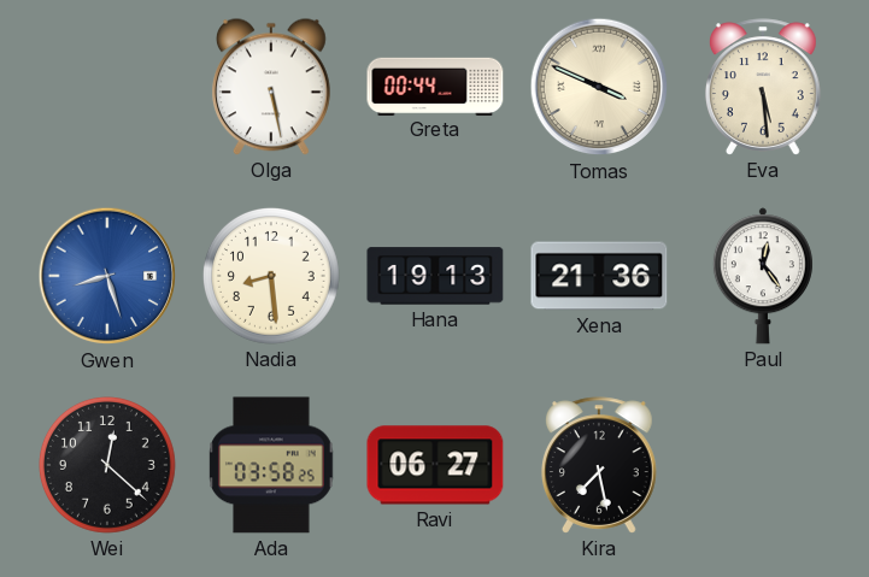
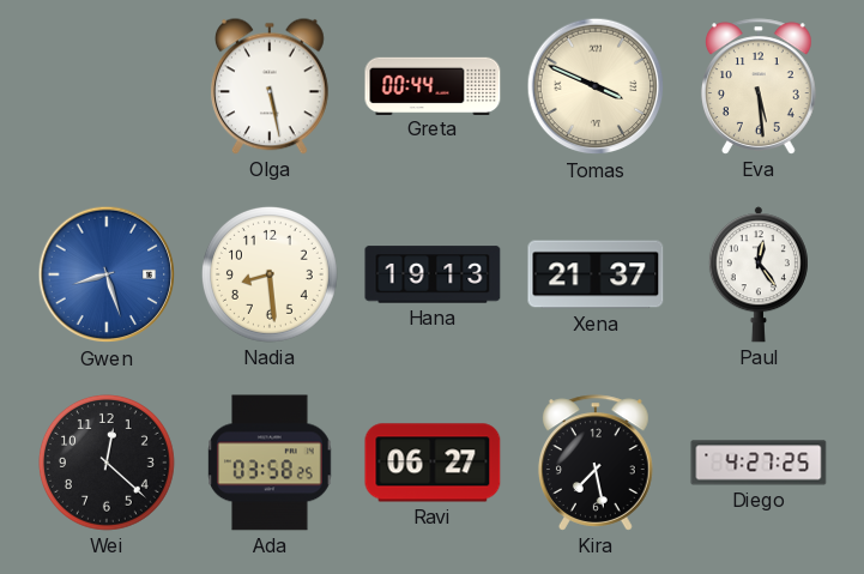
Xena: 21:36 -> 21:37
Diego: none -> 4:27
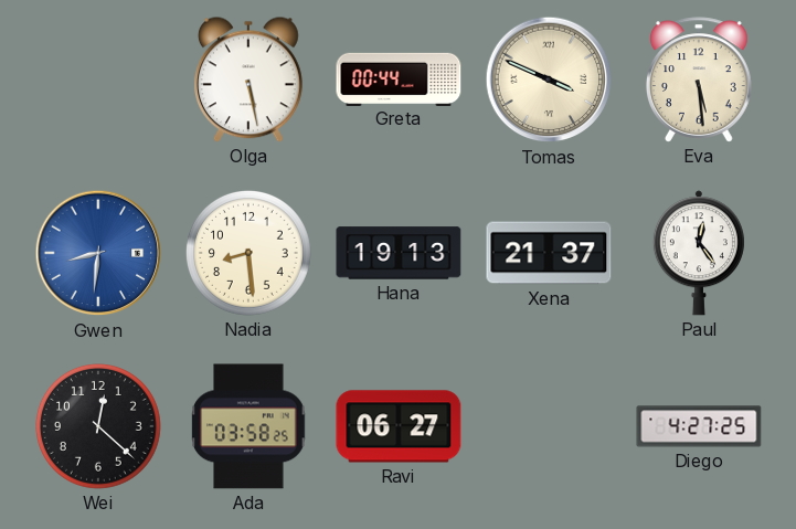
Gwen: 8:27 -> 8:31
Kira: 7:28 -> none
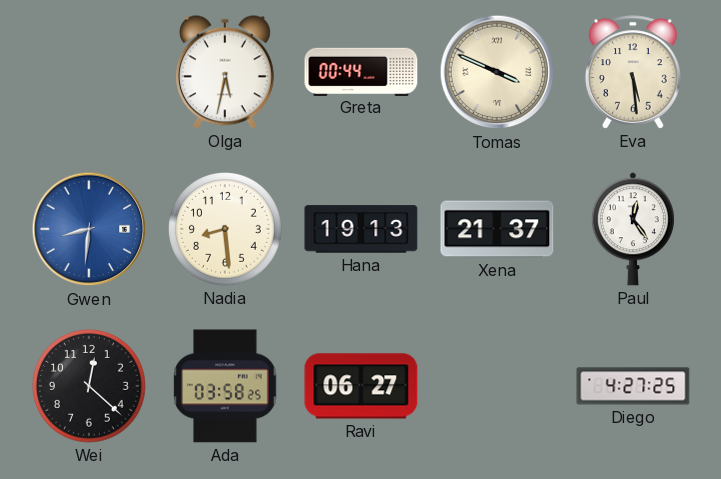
Olga: 5:28 -> 5:32
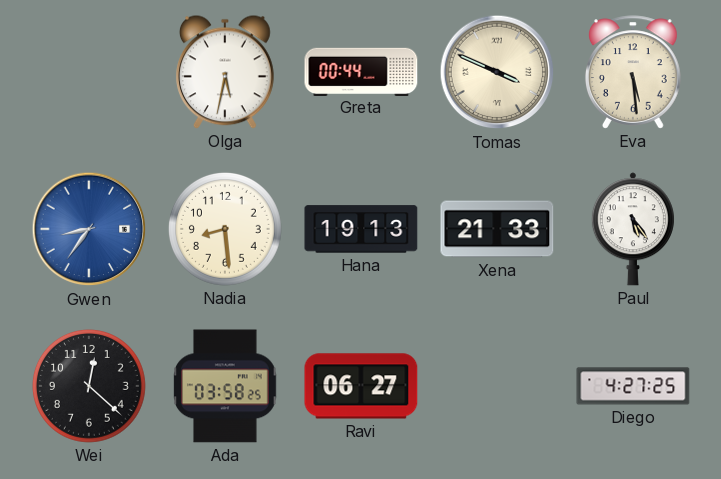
Gwen: 8:31 -> 8:36
Xena: 21:37 -> 21:33
Paul: 12:24 -> 5:24
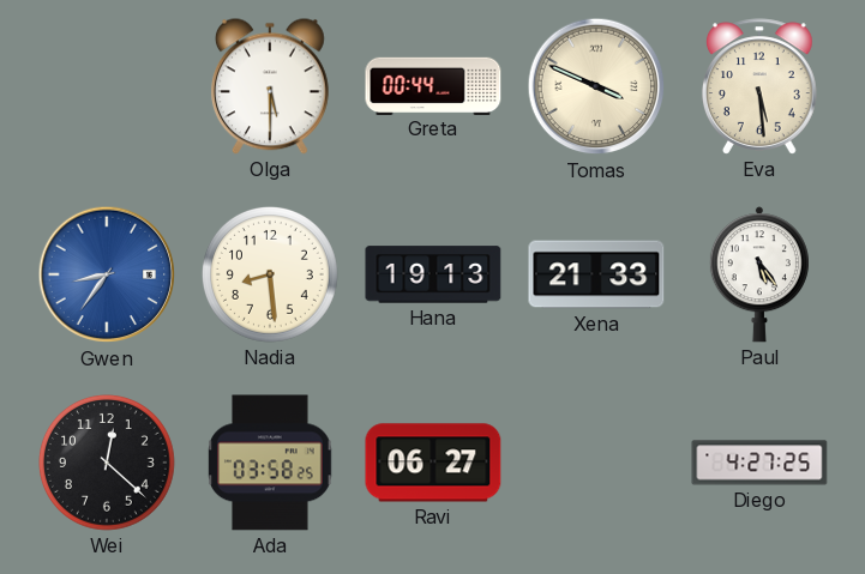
Olga: 5:32 -> 5:30
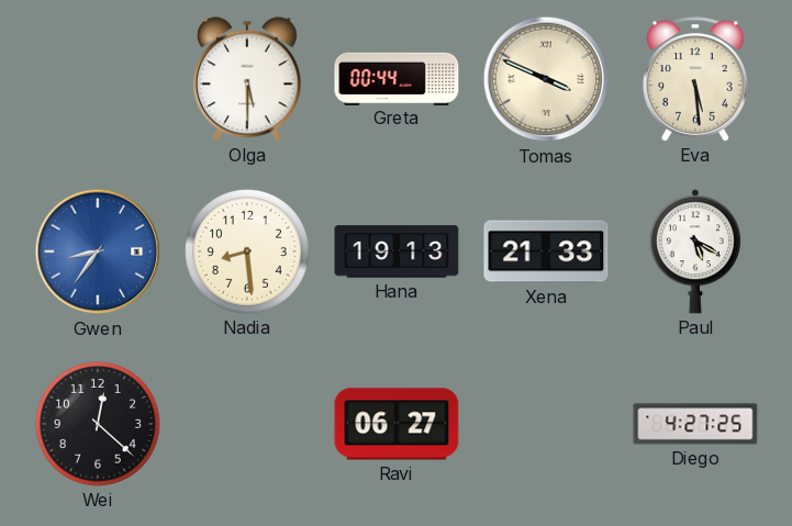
Paul: 5:24 -> 5:20
Ada: 03:58 -> none
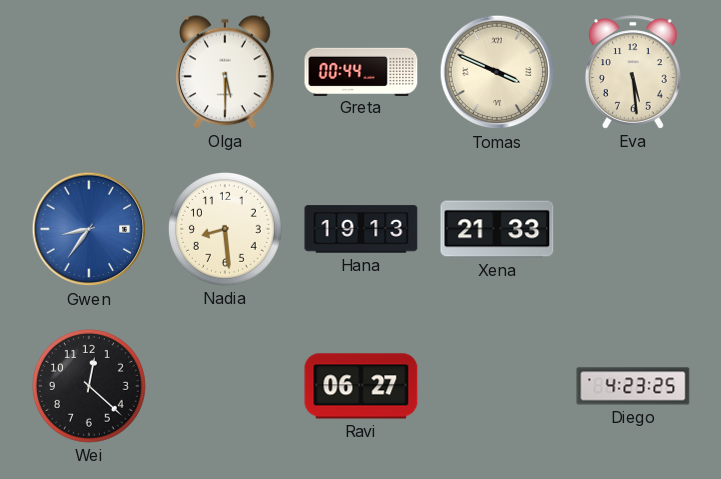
Paul: 5:20 -> none
Diego: 4:27 -> 4:23
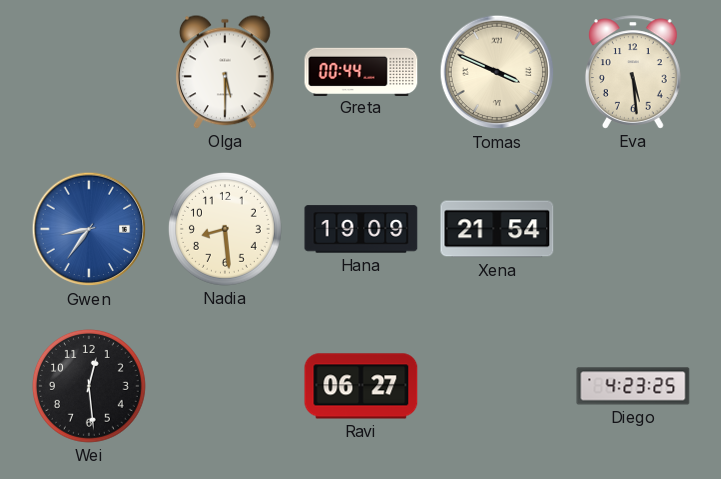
Hana: 19:13 -> 19:09
Xena: 21:33 -> 21:54
Wei: 12:22 -> 12:29
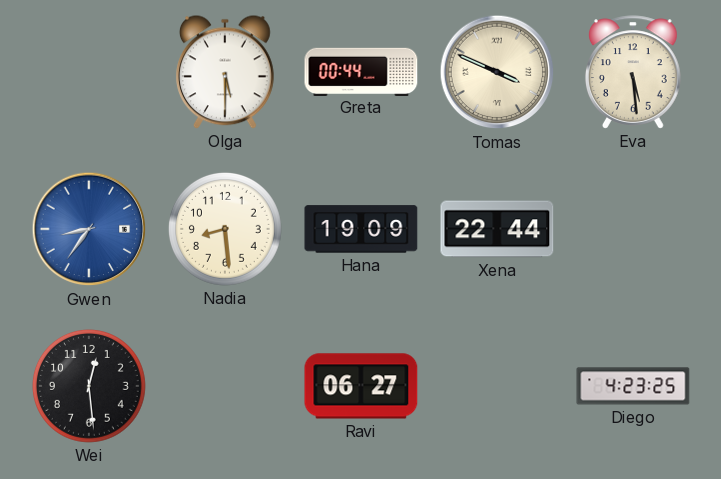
Xena: 21:54 -> 22:44
